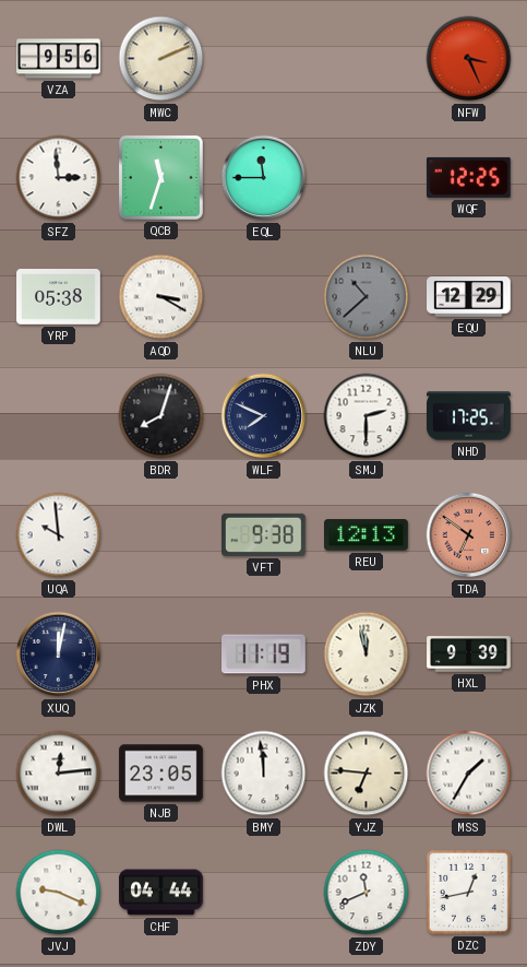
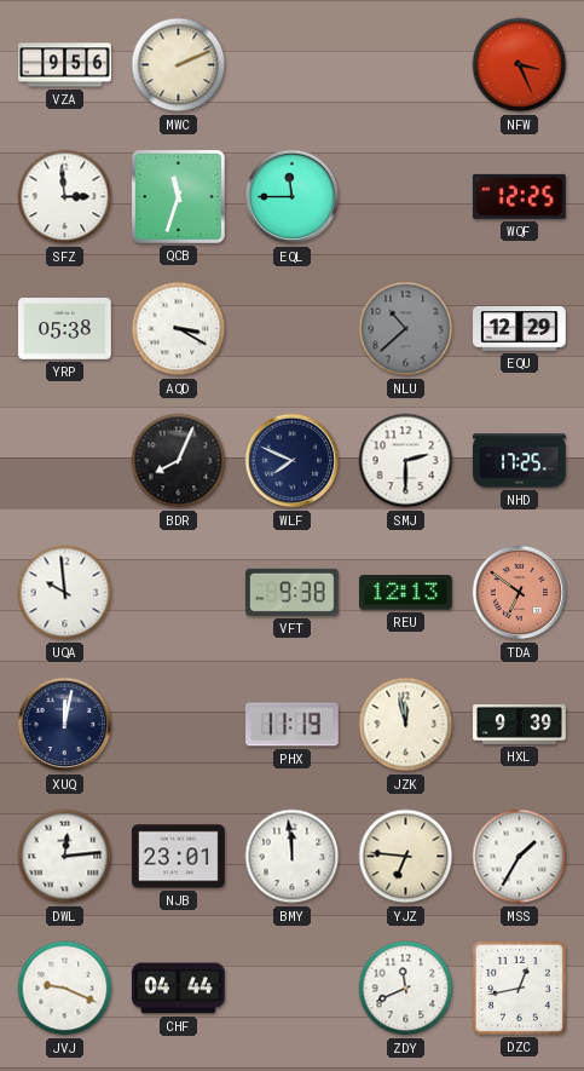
BDR: 8:03 -> 8:04
NJB: 23:05 -> 23:01
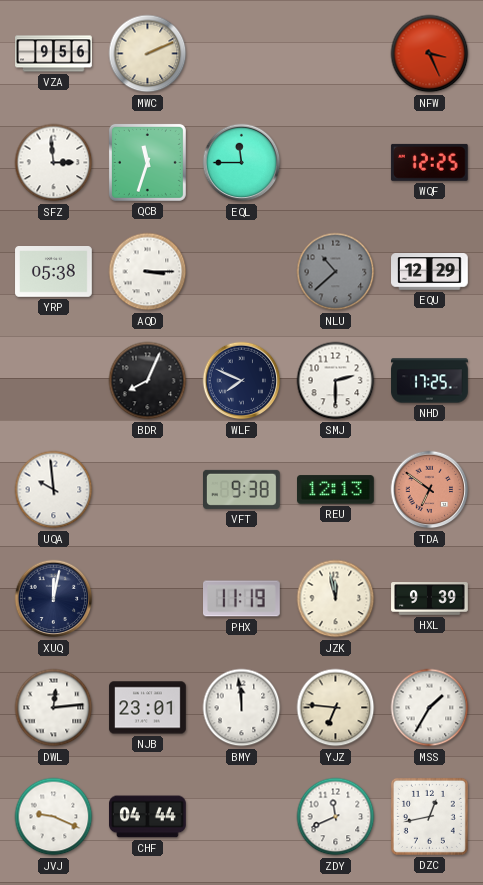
AQD: 3:20 -> 3:15
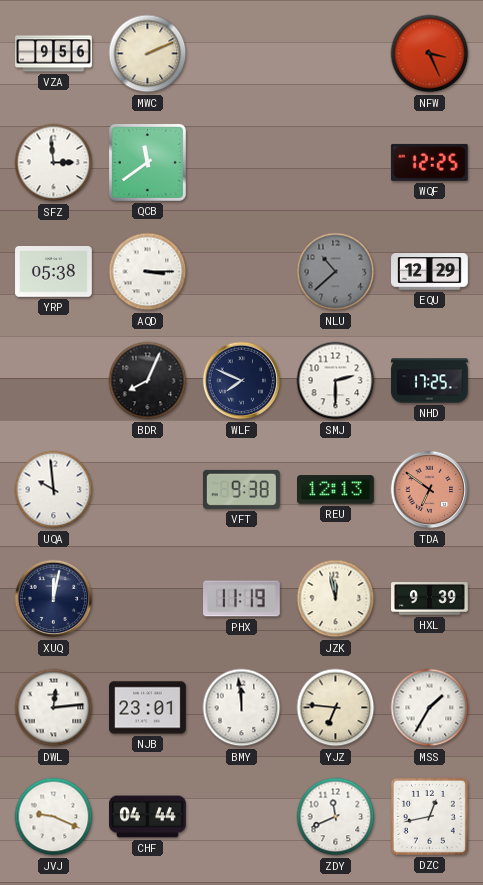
QCB: 11:33 -> 11:39
EQL: 11:45 -> none
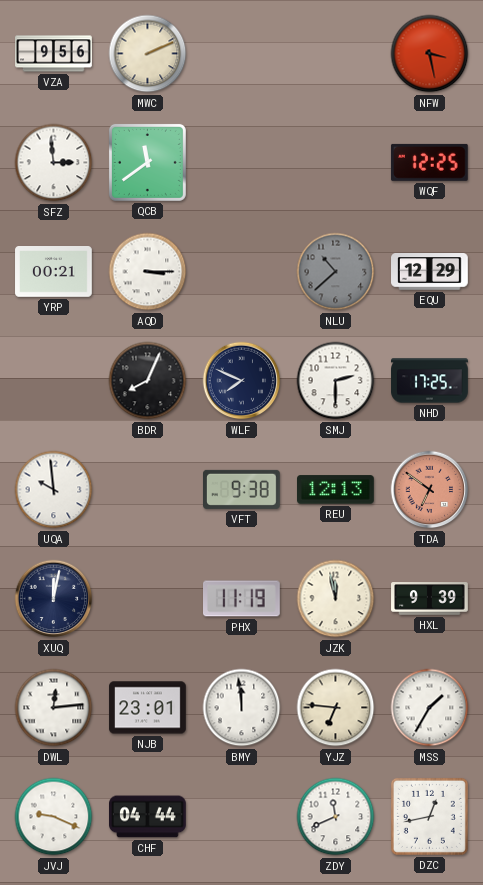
NFW: 3:26 -> 3:28
YRP: 05:38 -> 00:21
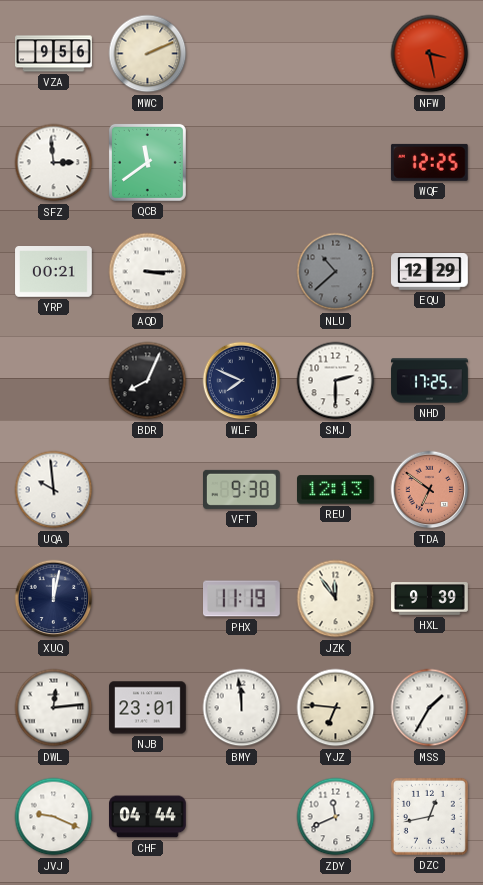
JZK: 11:58 -> 11:54
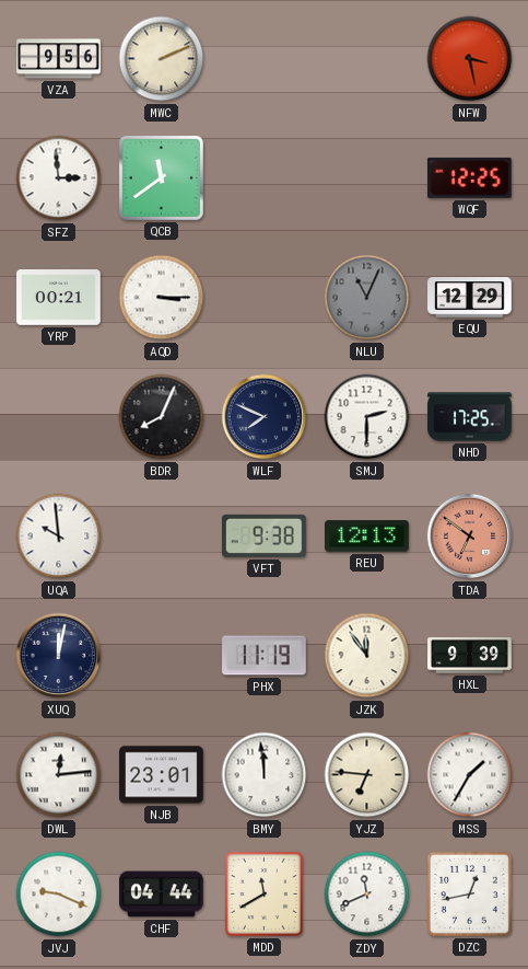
NLU: 10:38 -> 11:04
MDD: none -> 11:40
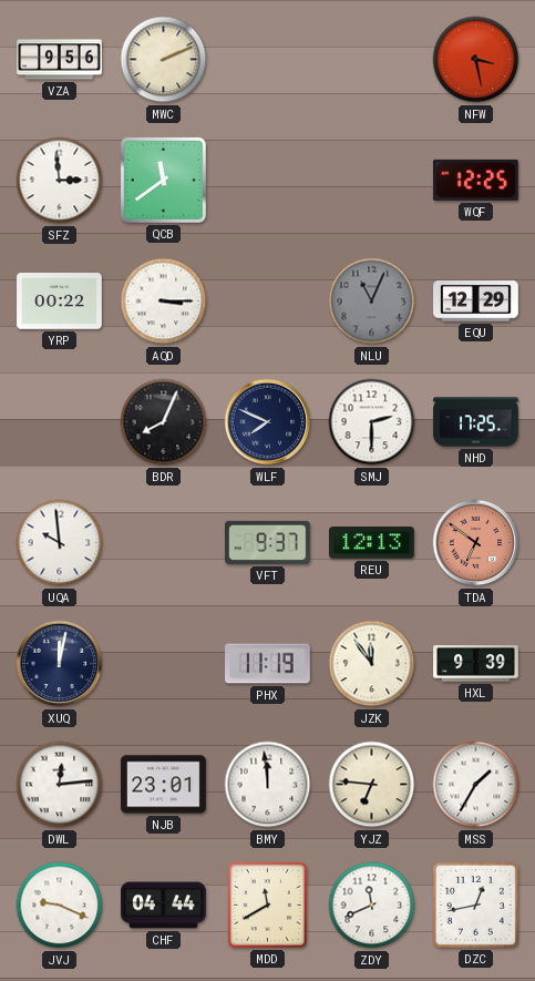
YRP: 00:21 -> 00:22
VFT: 9:38 -> 9:37
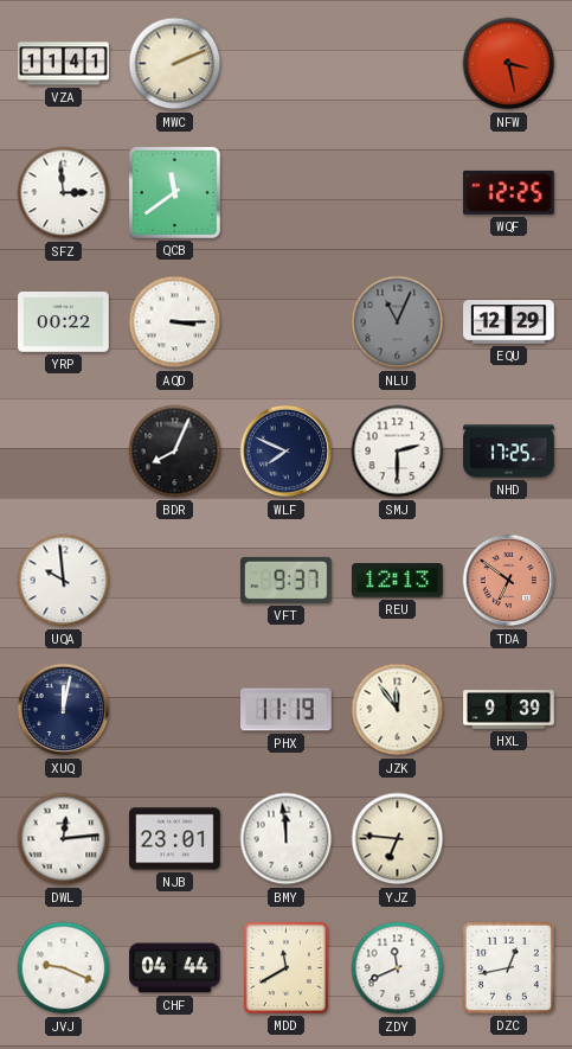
VZA: 9:56 -> 11:41
MSS: 1:35 -> none
